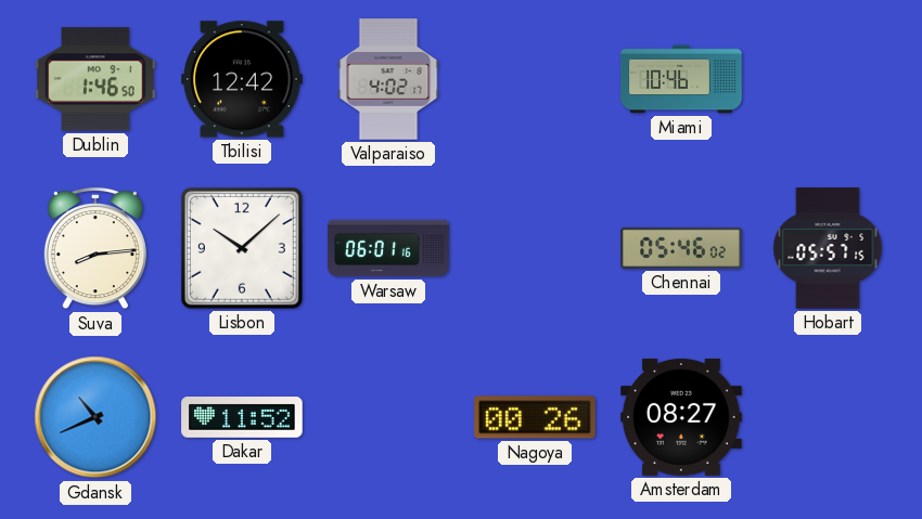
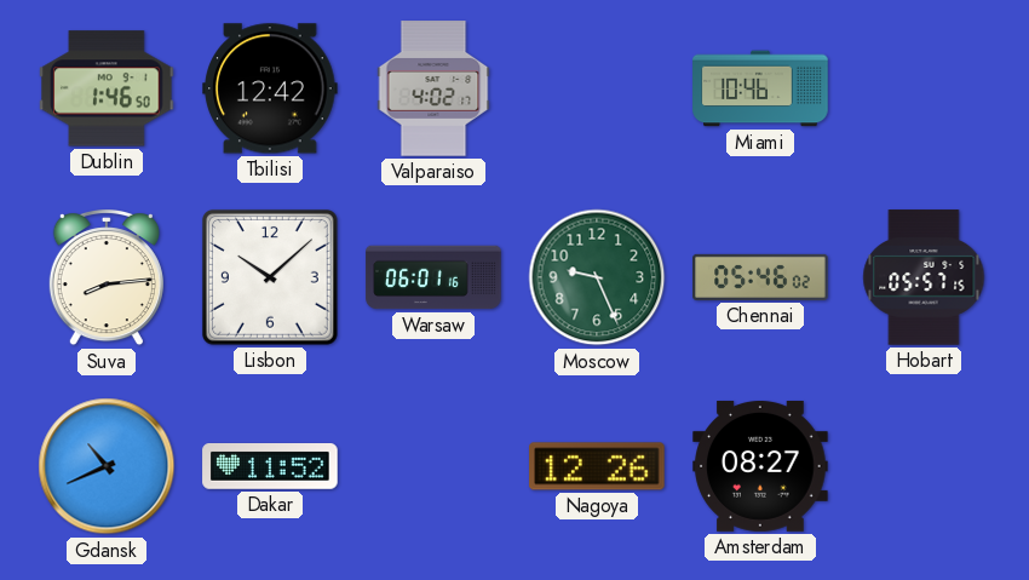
Moscow: none -> 9:26
Nagoya: 00:26 -> 12:26
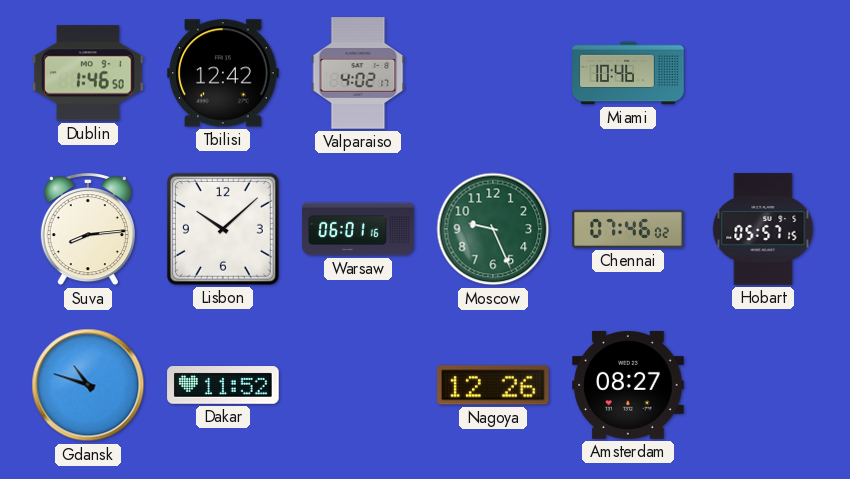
Chennai: 05:46 -> 07:46
Gdansk: 10:41 -> 10:48
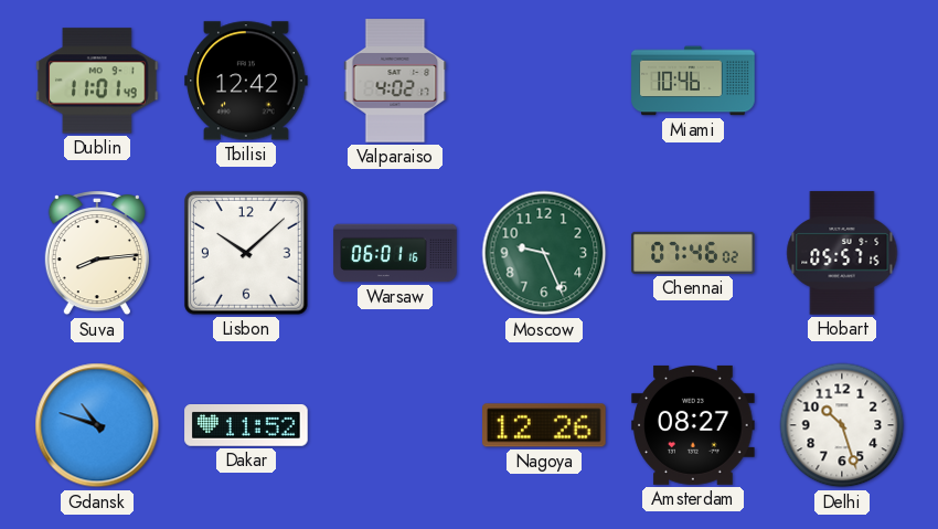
Dublin: 1:46 -> 11:01
Delhi: none -> 10:27
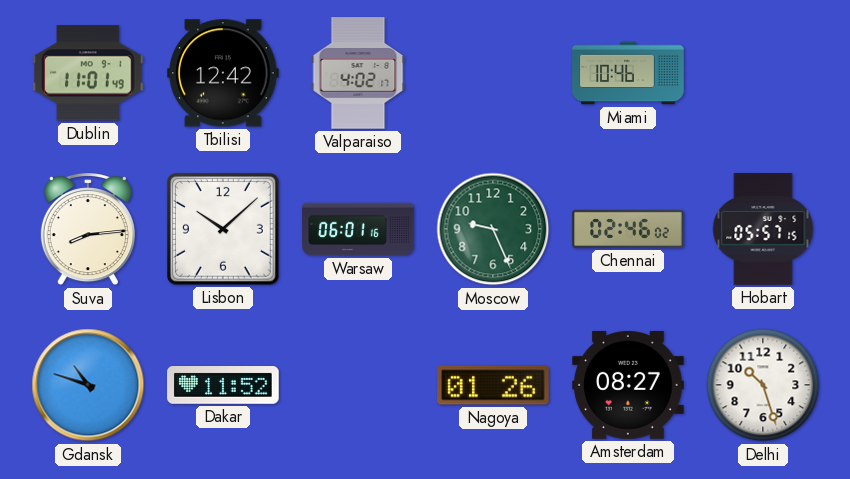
Chennai: 07:46 -> 02:46
Nagoya: 12:26 -> 01:26
